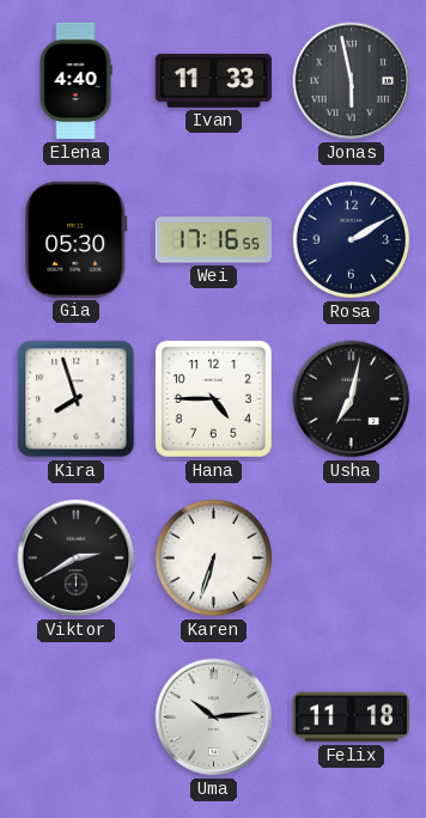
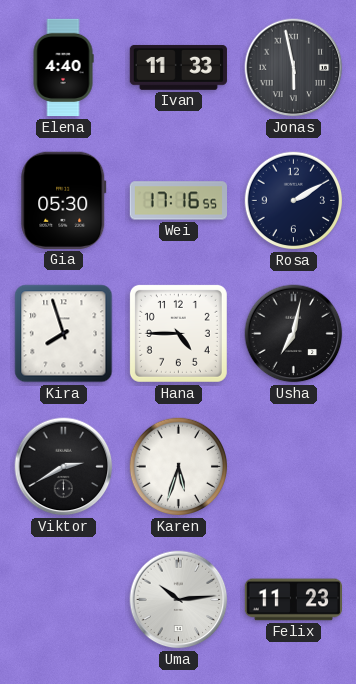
Karen: 6:33 -> 5:33
Felix: 11:18 -> 11:23
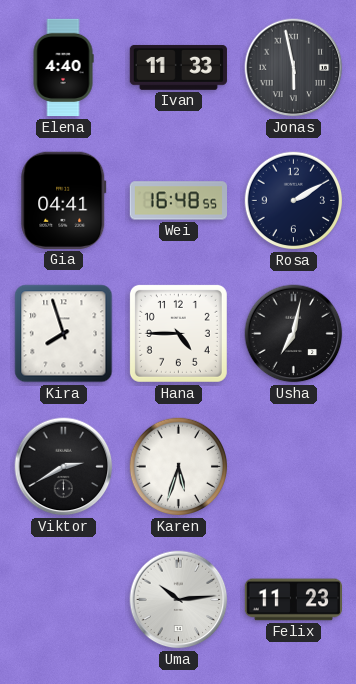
Gia: 05:30 -> 04:41
Wei: 17:16 -> 16:48
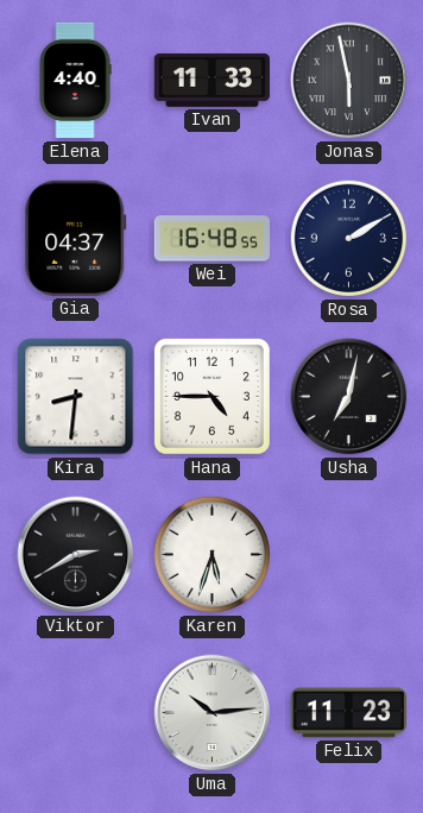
Gia: 04:41 -> 04:37
Kira: 7:57 -> 8:31
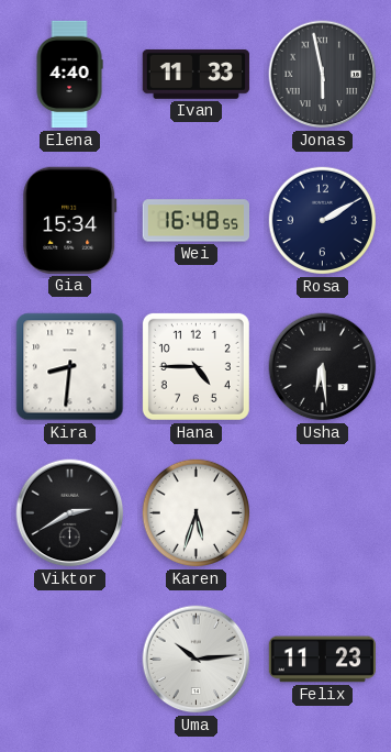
Gia: 04:37 -> 15:34
Usha: 7:02 -> 6:29
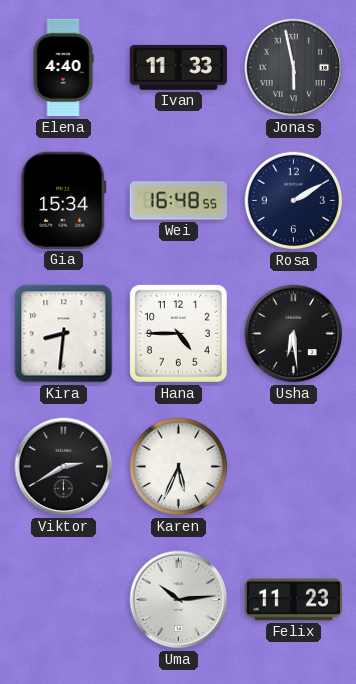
Karen: 5:33 -> 5:34
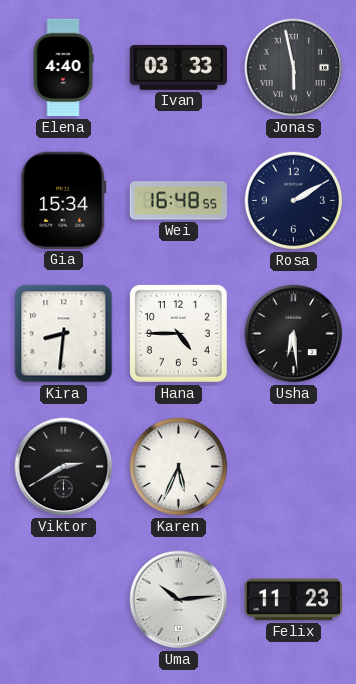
Ivan: 11:33 -> 03:33
